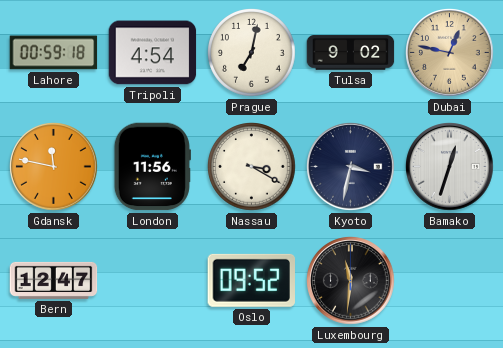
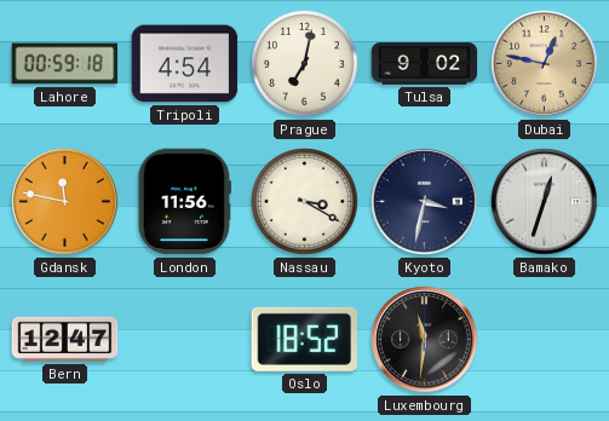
Oslo: 09:52 -> 18:52
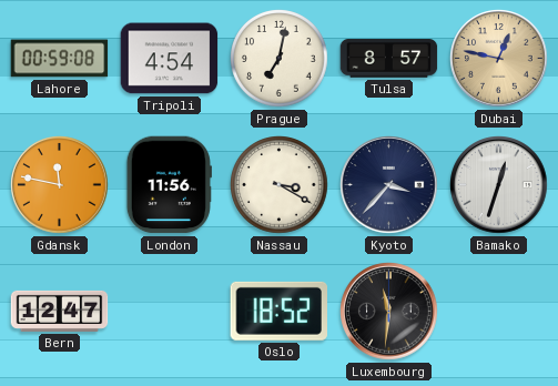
Lahore: 00:59:18 -> 00:59:08
Tulsa: 9:02 -> 8:57
Kyoto: 3:32 -> 3:37
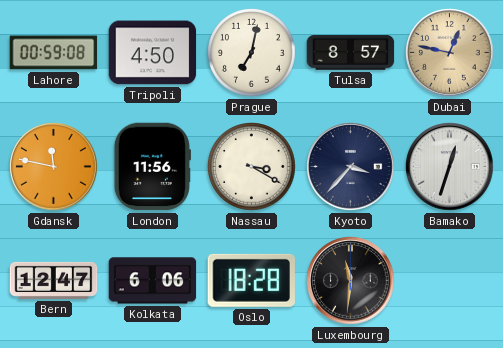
Tripoli: 4:54 -> 4:50
Kolkata: none -> 6:06
Oslo: 18:52 -> 18:28
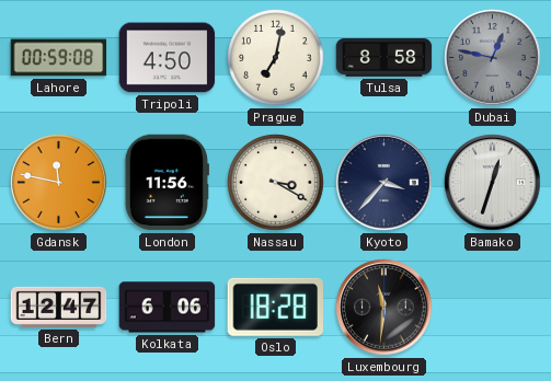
Tulsa: 8:57 -> 8:58
Dubai dial: champagne -> grey
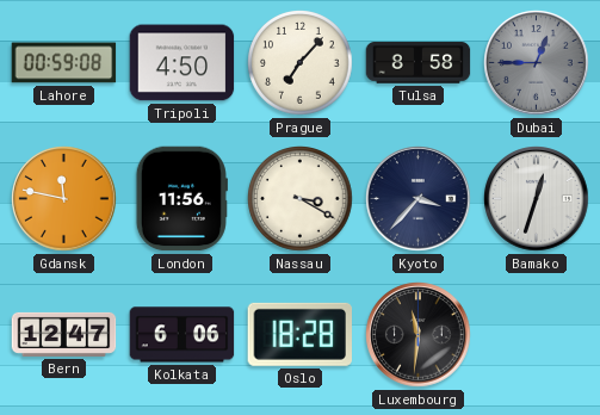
Prague: 7:02 -> 7:07
Dubai: 12:47 -> 12:45
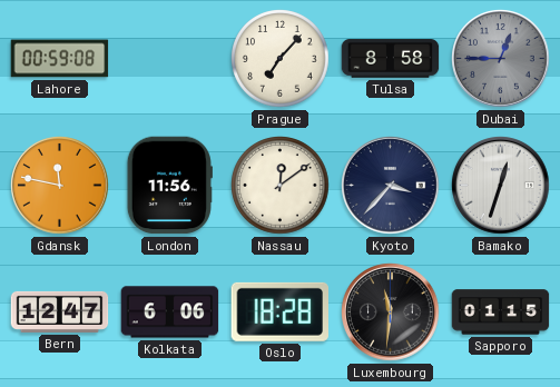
Tripoli: 4:50 -> none
Nassau: 3:20 -> 12:09
Sapporo: none -> 01:15
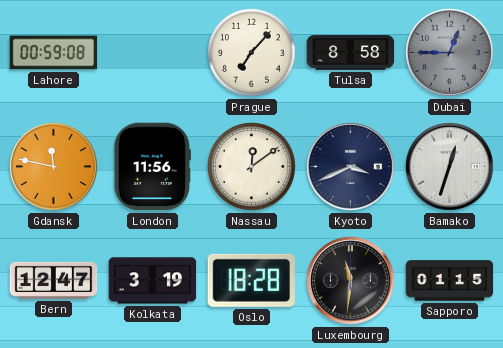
Kyoto: 3:37 -> 3:41
Kolkata: 6:06 -> 3:19
